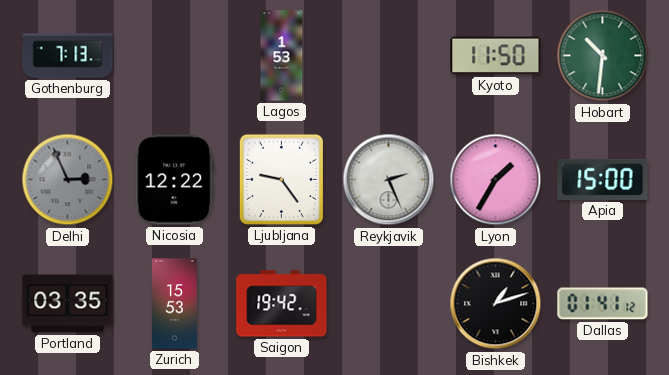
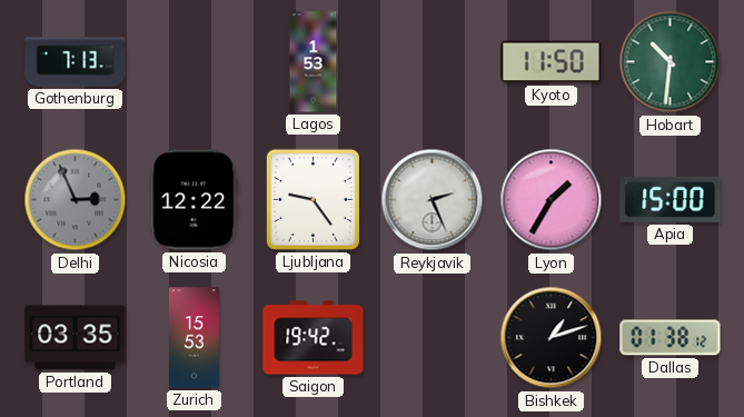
Dallas: 01:41 -> 01:38
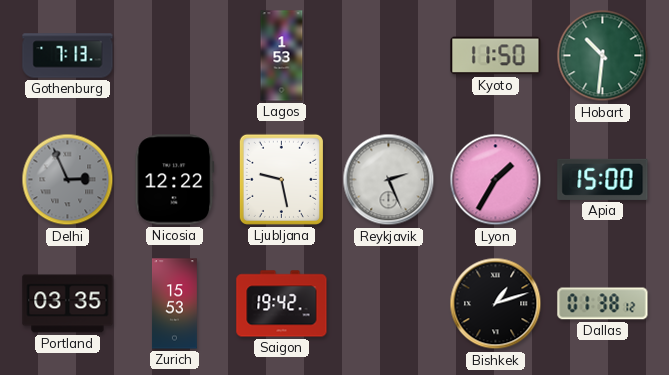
Ljubljana: 9:24 -> 9:28
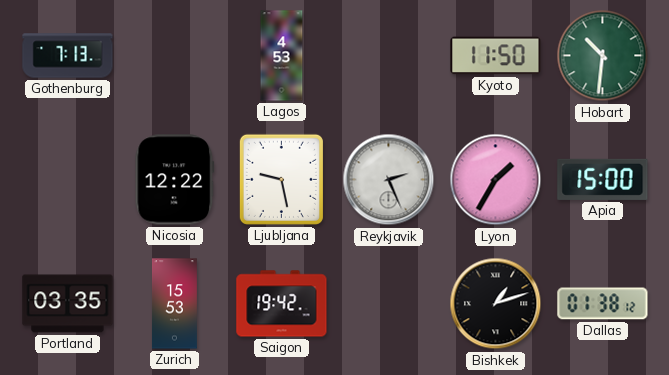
Lagos: 1:53 -> 4:53
Delhi: 2:56 -> none
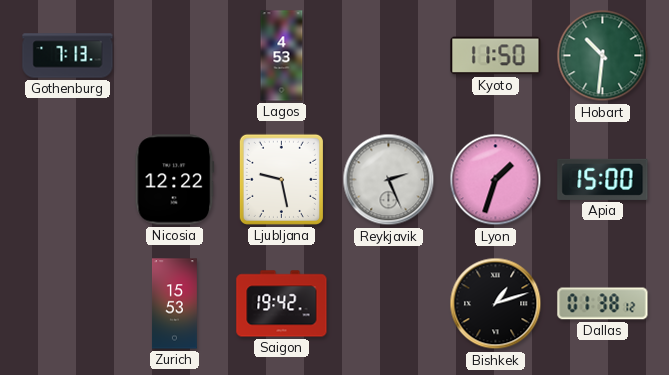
Lyon: 1:35 -> 1:33
Portland: 03:35 -> none
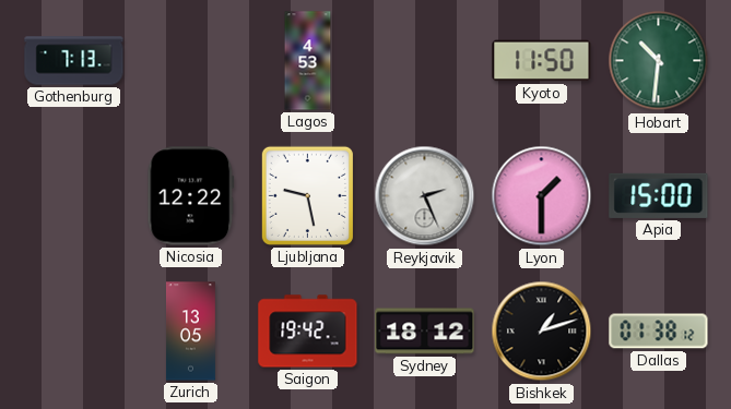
Lyon: 1:33 -> 1:30
Zurich: 15:53 -> 13:05
Sydney: none -> 18:12
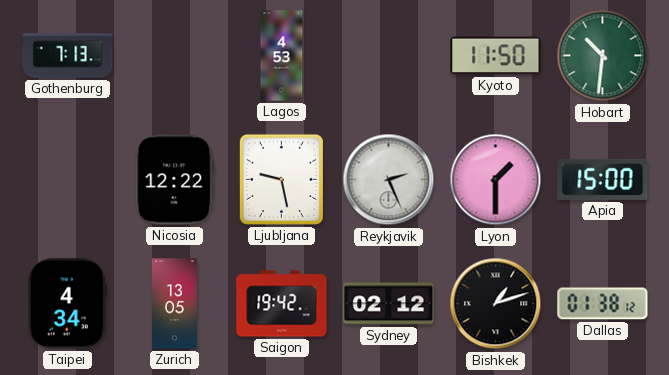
Taipei: none -> 4:34
Sydney: 18:12 -> 02:12
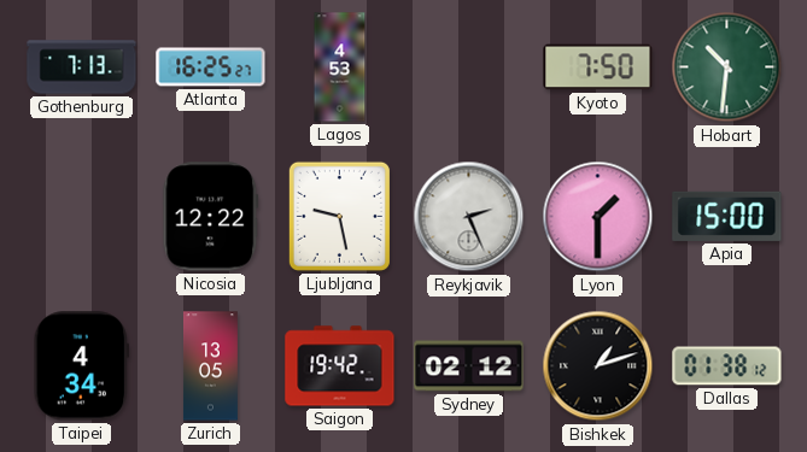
Atlanta: none -> 16:25
Kyoto: 11:50 -> 7:50
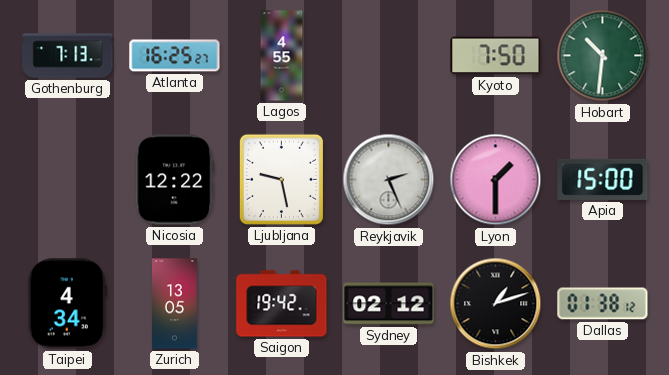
Lagos: 4:53 -> 4:55
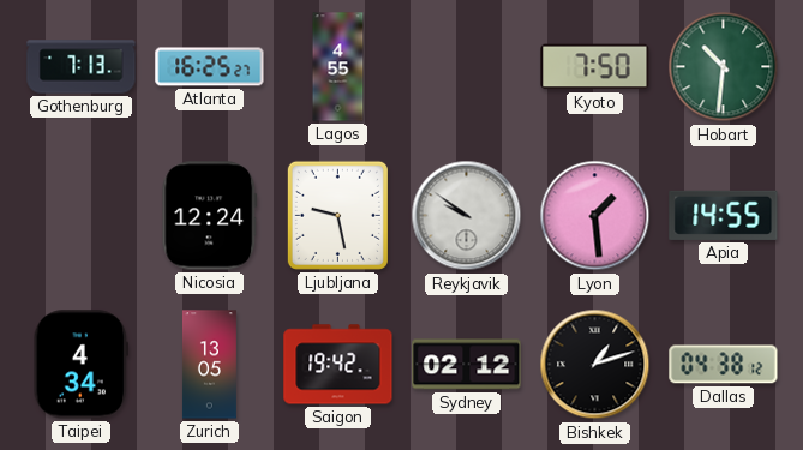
Nicosia: 12:22 -> 12:24
Reykjavik: 2:26 -> 9:51
Lyon: 1:30 -> 1:29
Apia: 15:00 -> 14:55
Dallas: 01:38 -> 04:38
